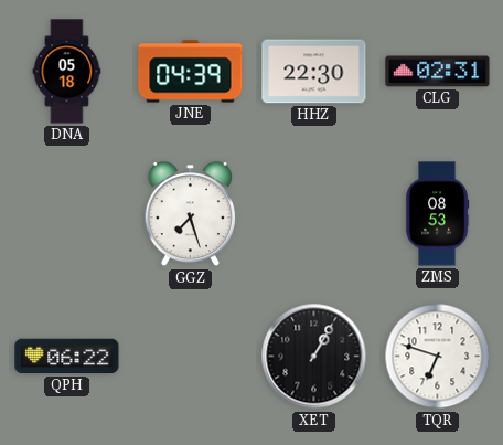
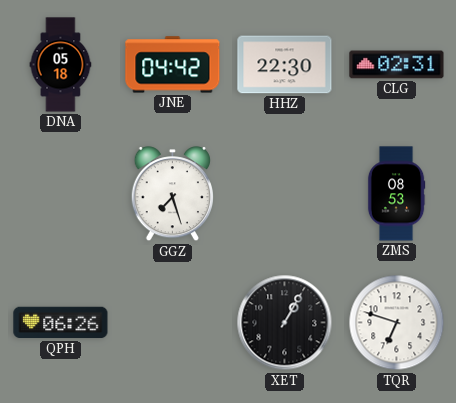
JNE: 04:39 -> 04:42
QPH: 06:22 -> 06:26
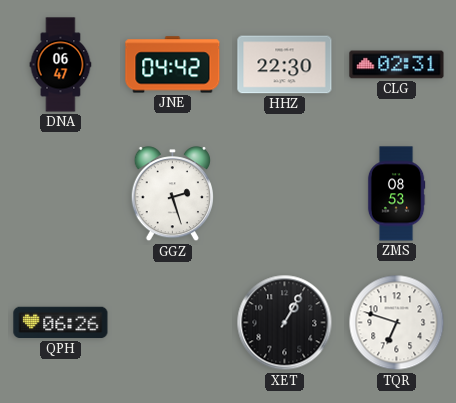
DNA: 05:18 -> 06:47
GGZ: 7:27 -> 2:27
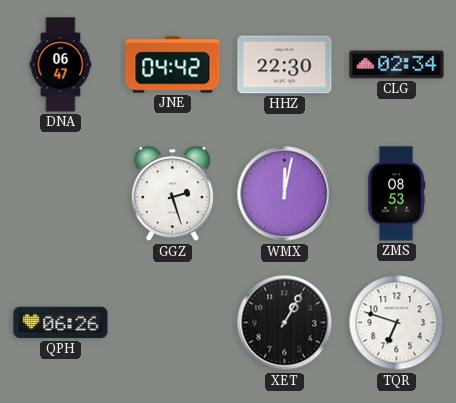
CLG: 02:31 -> 02:34
WMX: none -> 12:02
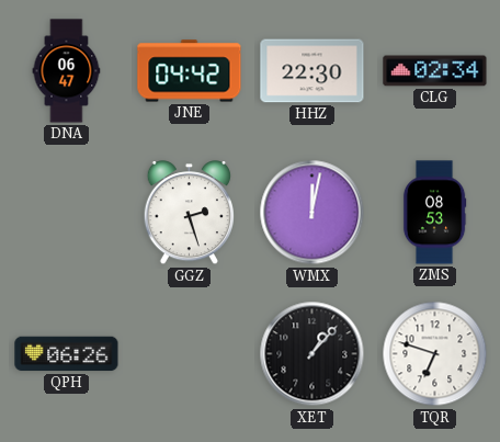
XET: 1:05 -> 1:07
